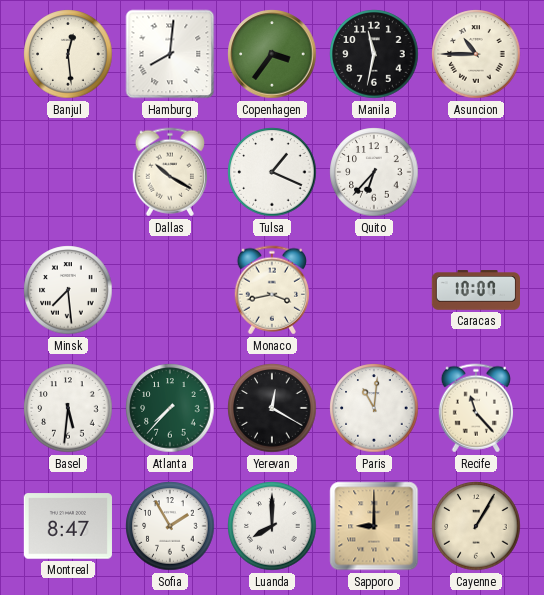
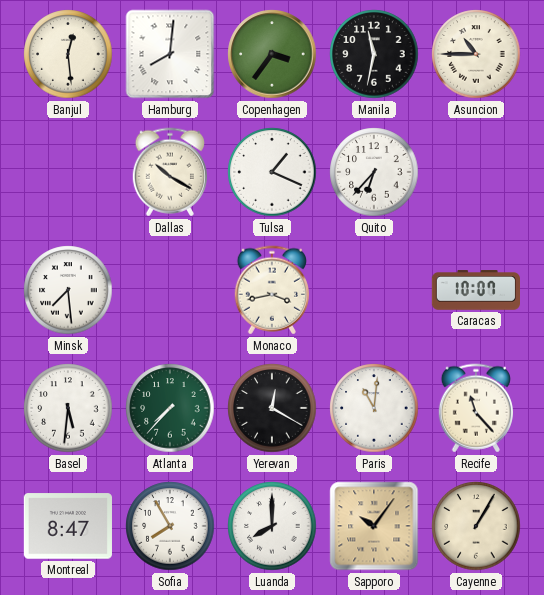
Sofia: 1:55 -> 7:55
Sapporo: 9:00 -> 10:06
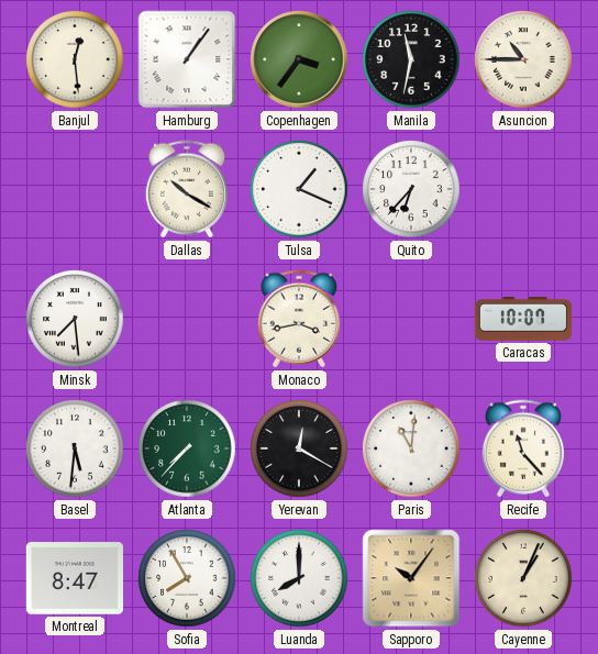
Hamburg: 8:01 -> 1:06
Cayenne: 1:05 -> 1:04
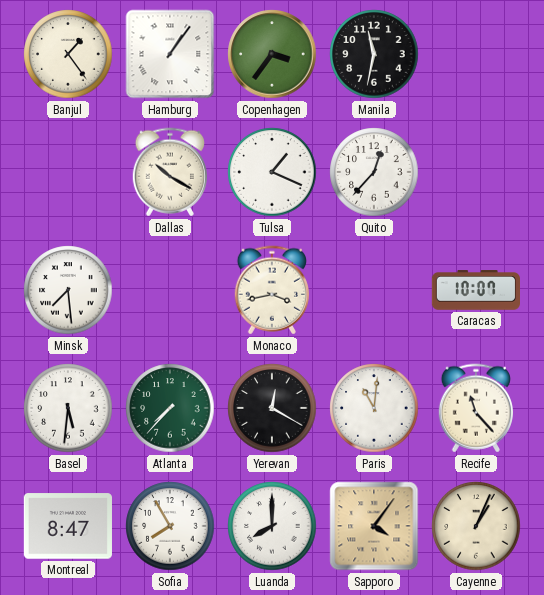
Banjul: 12:29 -> 1:24
Asuncion: 10:45 -> none
Quito: 6:37 -> 12:37
Sapporo: 10:06 -> 4:06
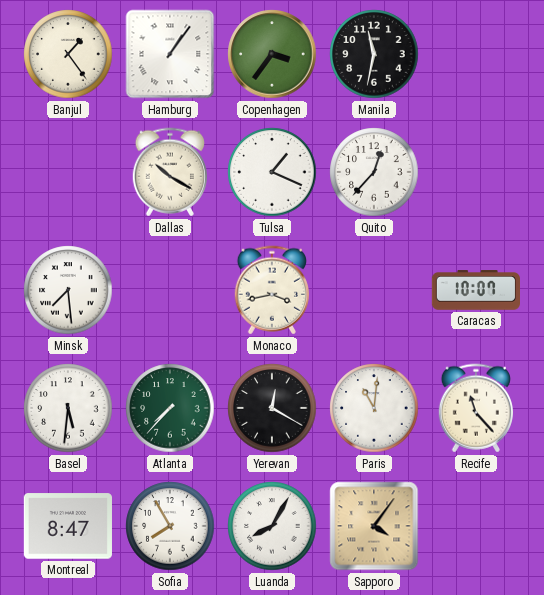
Luanda: 8:00 -> 8:05
Cayenne: 1:04 -> none
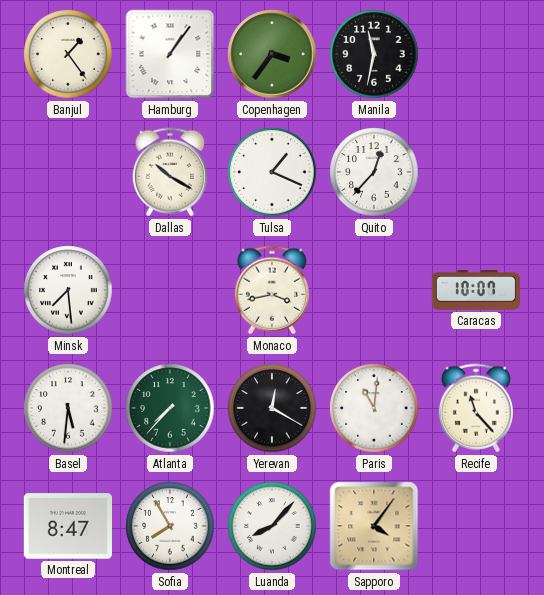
Luanda: 8:05 -> 8:07
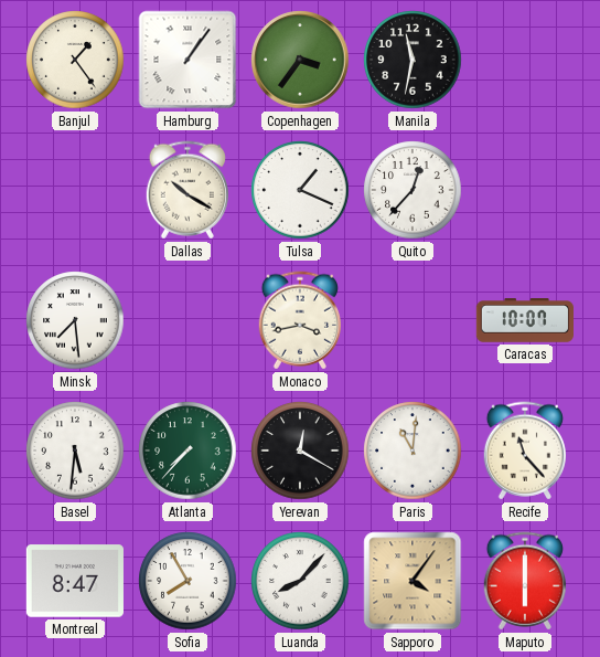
Maputo: none -> 6:00
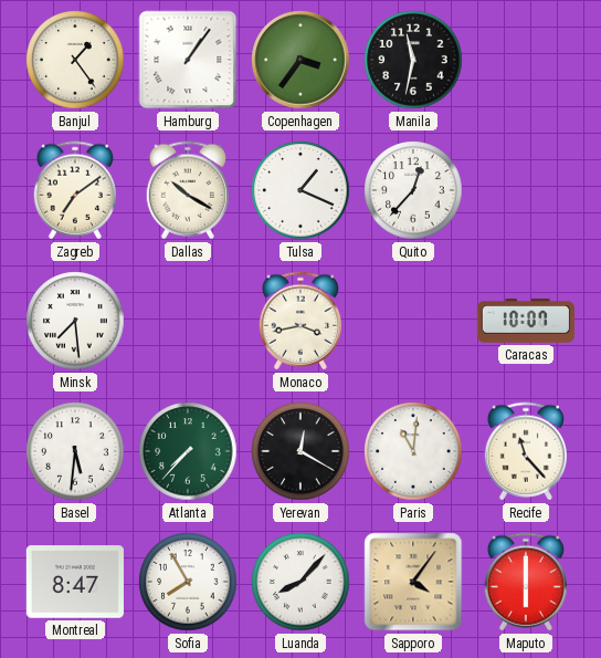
Zagreb: none -> 7:09
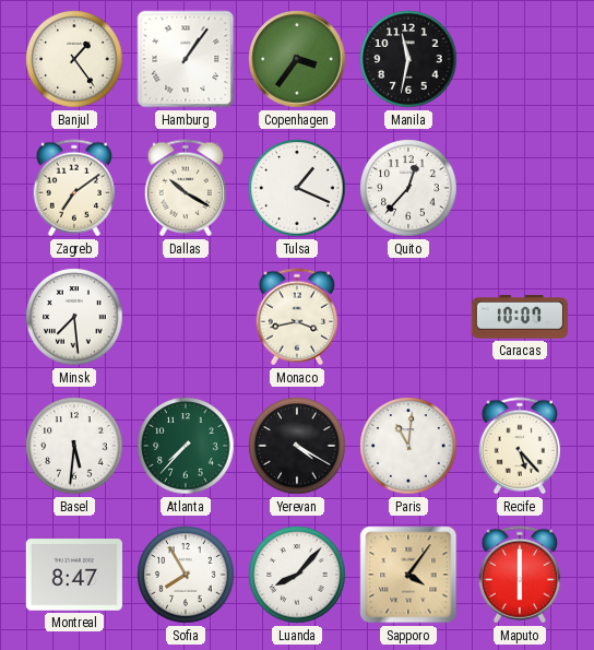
Yerevan: 12:20 -> 4:20
Recife: 11:23 -> 5:23
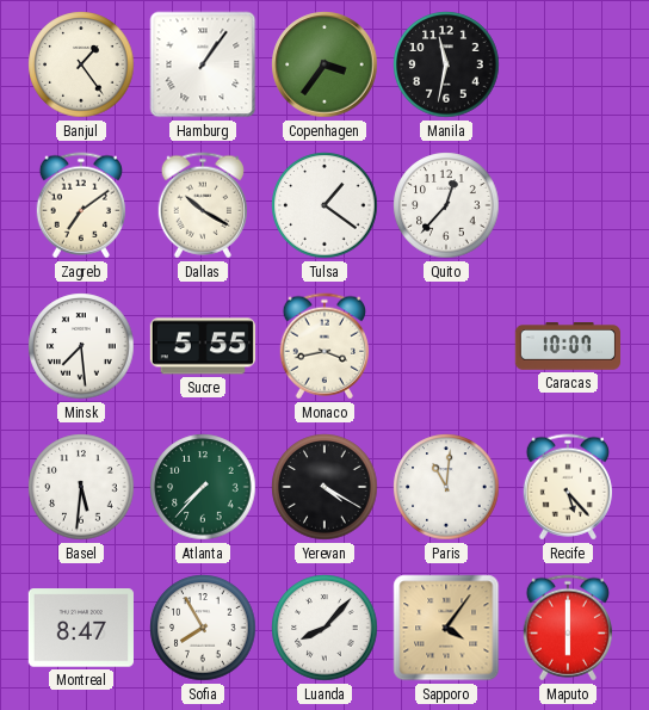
Tulsa: 1:19 -> 1:21
Sucre: none -> 5:55
